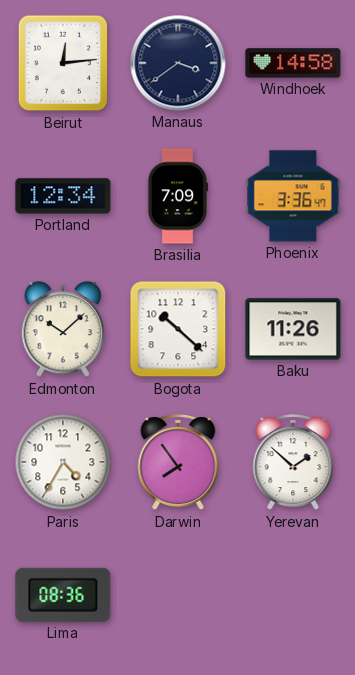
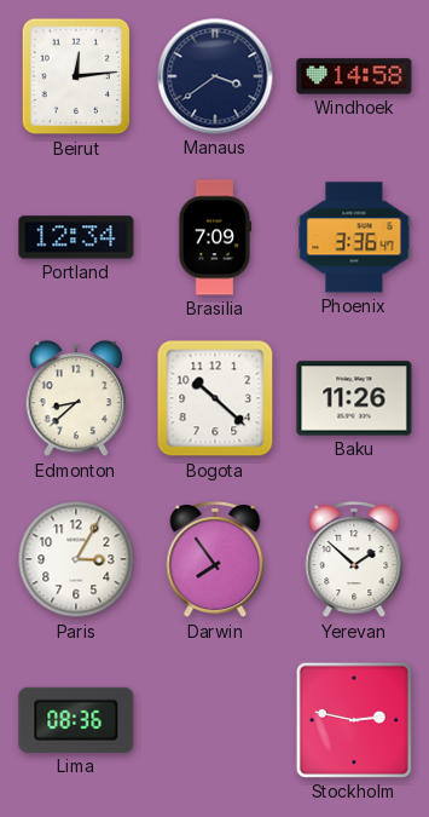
Edmonton: 10:08 -> 8:38
Paris: 4:35 -> 3:05
Stockholm: none -> 2:47
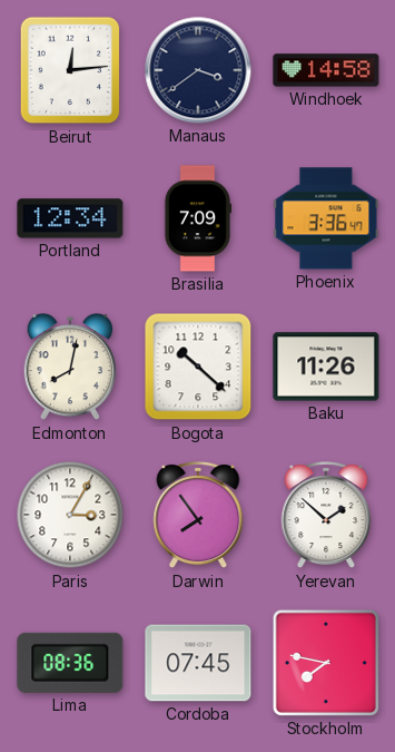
Edmonton: 8:38 -> 8:02
Cordoba: none -> 07:45
Stockholm: 2:47 -> 7:47
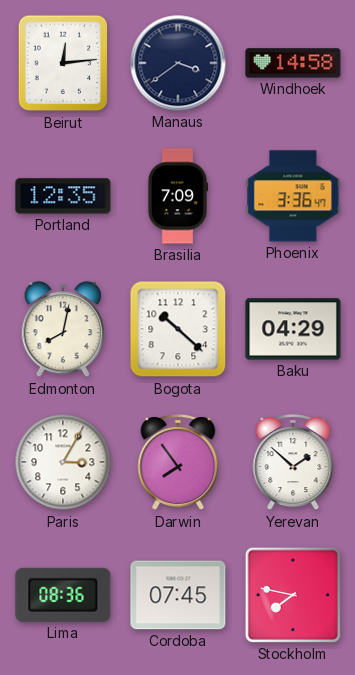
Portland: 12:34 -> 12:35
Baku: 11:26 -> 04:29
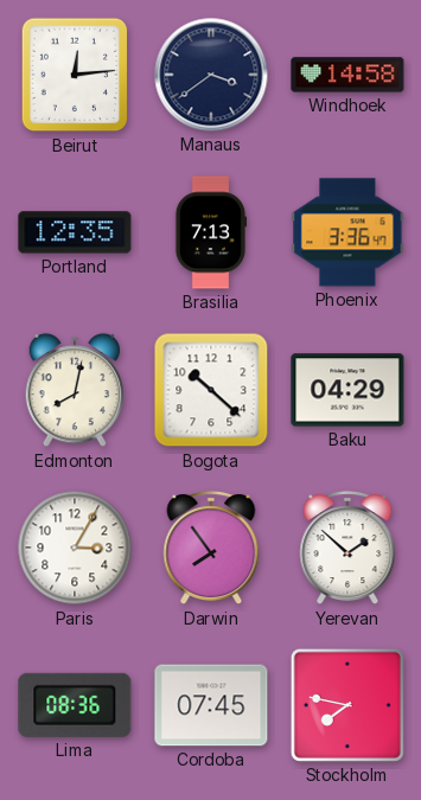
Brasilia: 7:09 -> 7:13
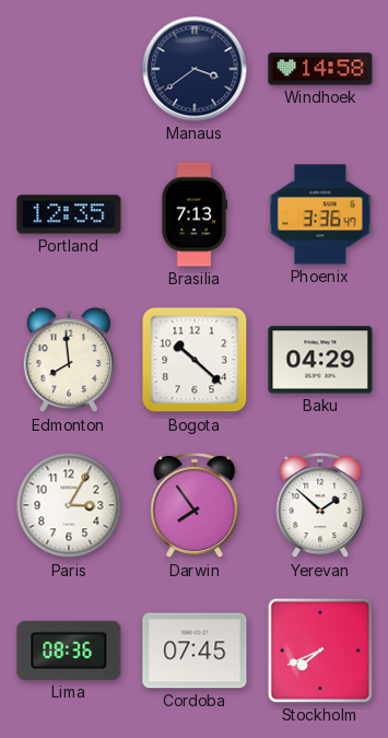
Beirut: 12:14 -> none
Edmonton: 8:02 -> 7:59
Stockholm: 7:47 -> 7:41
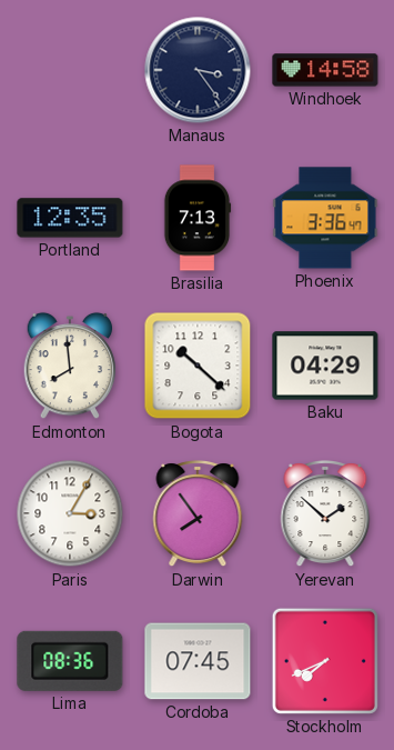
Manaus: 3:39 -> 3:24
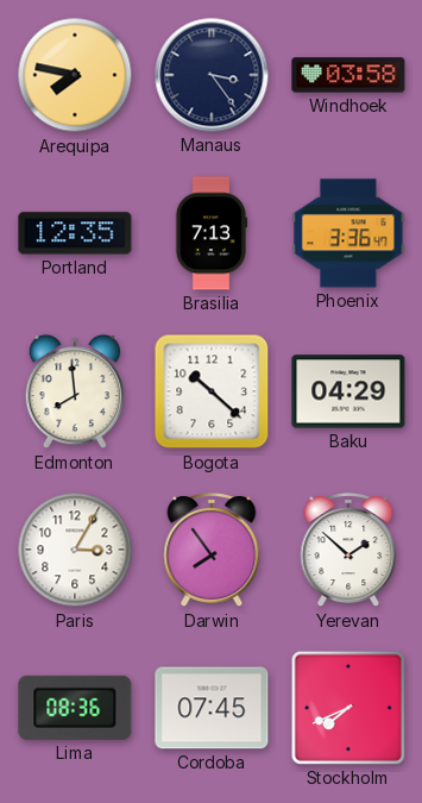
Arequipa: none -> 7:47
Windhoek: 14:58 -> 03:58
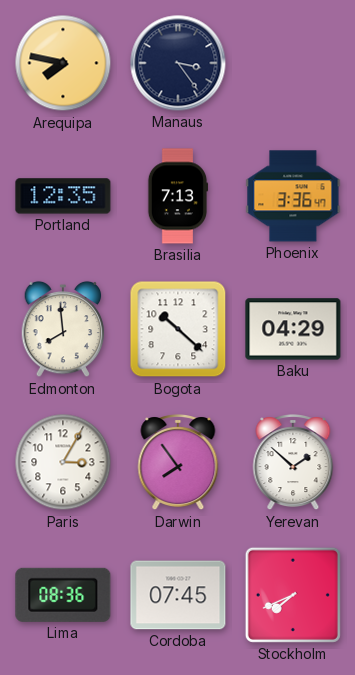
Windhoek: 03:58 -> none
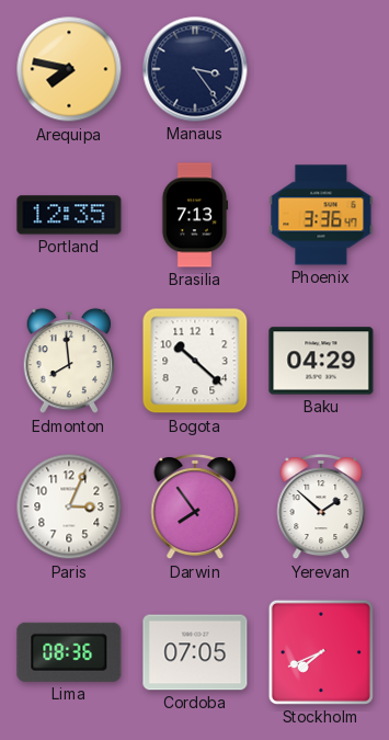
Paris: 3:05 -> 3:04
Cordoba: 07:45 -> 07:05
